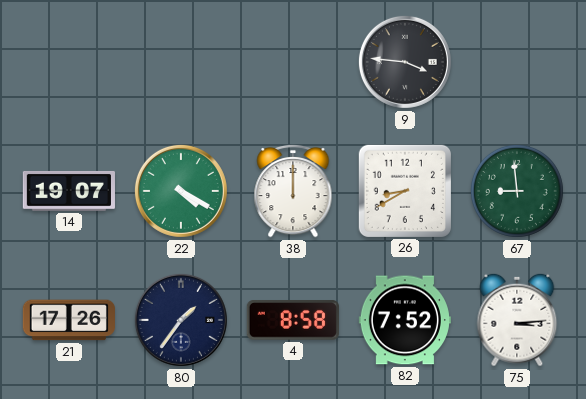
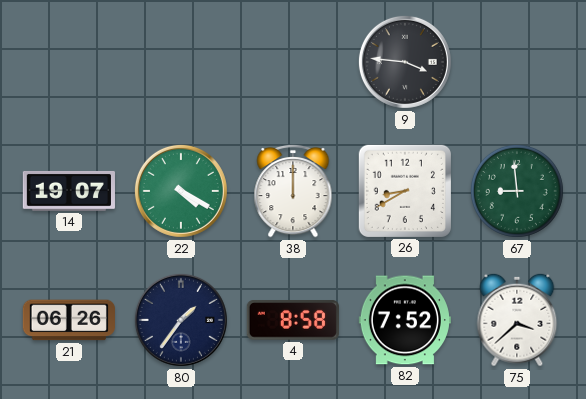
21: 17:26 -> 06:26
75: 3:14 -> 3:38
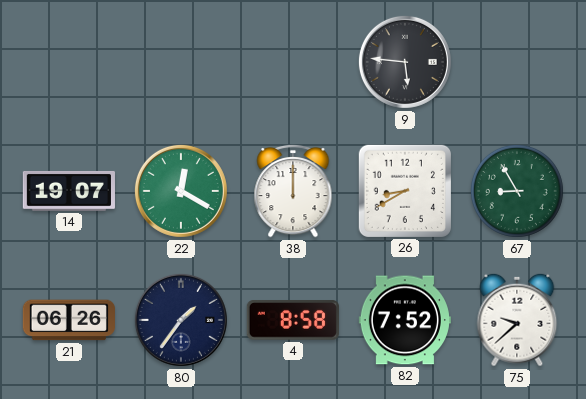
9: 3:46 -> 5:46
22: 4:20 -> 12:20
67: 8:59 -> 8:55
75: 3:38 -> 9:38
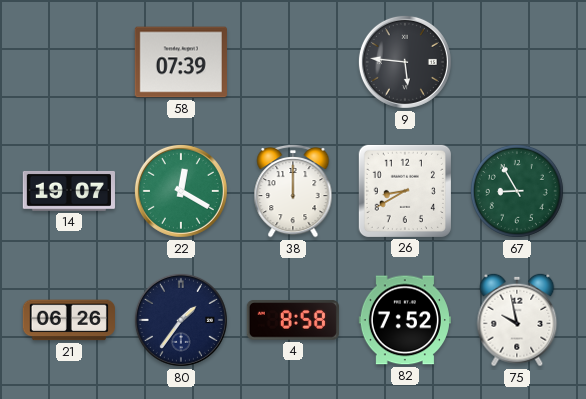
58: none -> 07:39
75: 9:38 -> 9:58
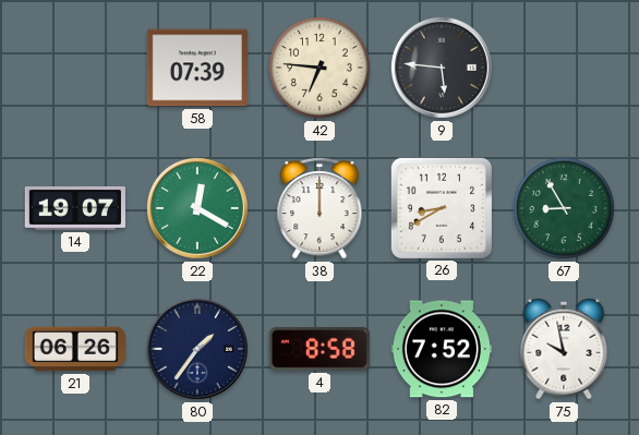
42: none -> 6:46
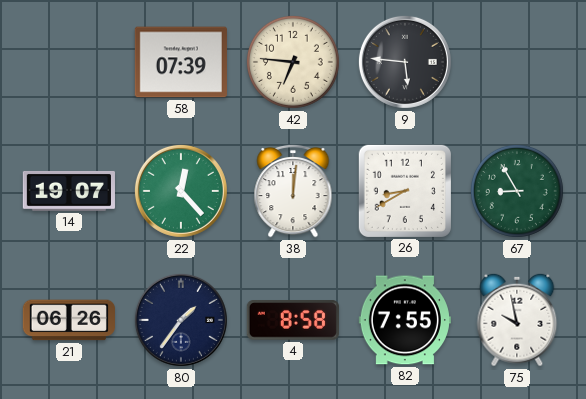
22: 12:20 -> 12:23
38: 12:00 -> 12:01
82: 7:52 -> 7:55
